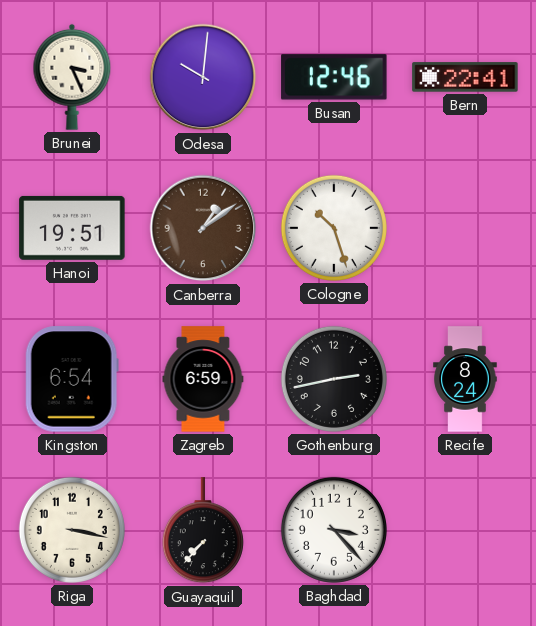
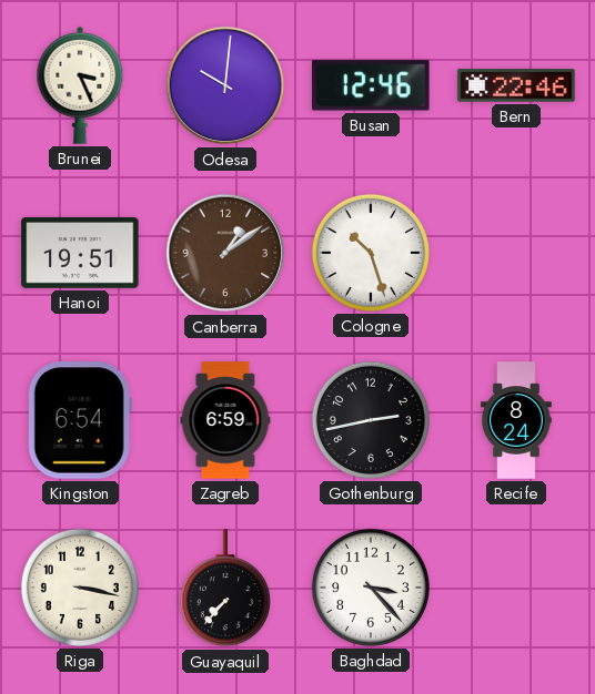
Bern: 22:41 -> 22:46
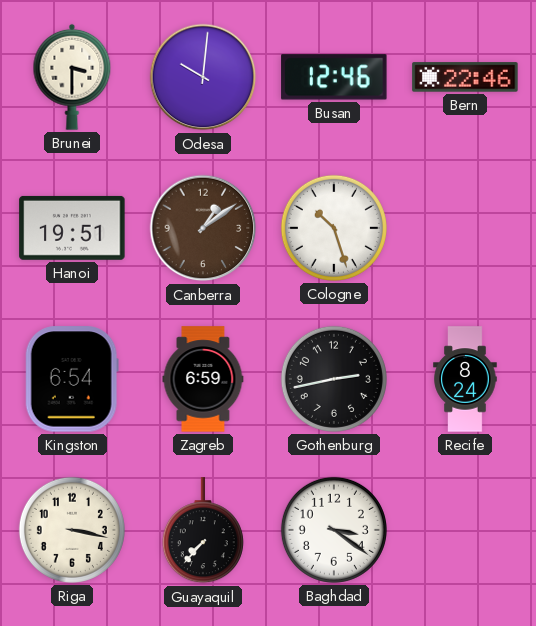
Brunei: 3:26 -> 3:30
Baghdad: 3:23 -> 3:21
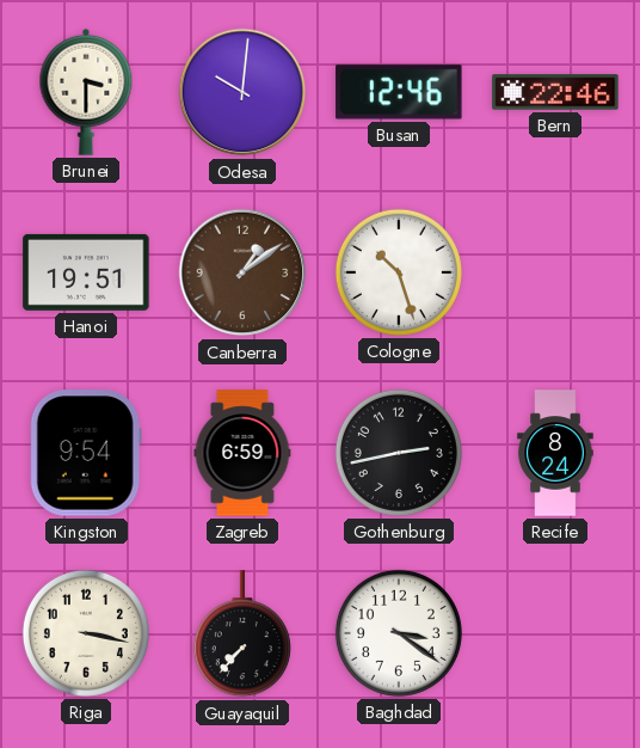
Kingston: 6:54 -> 9:54
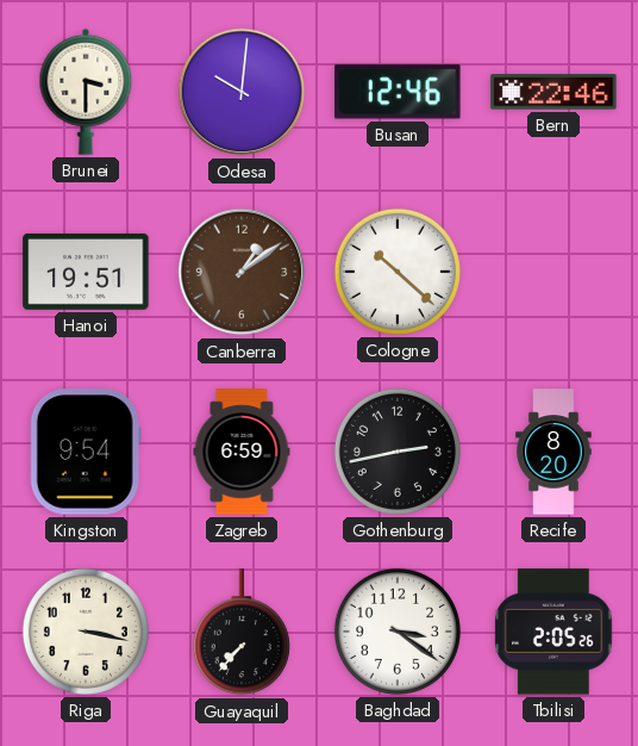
Cologne: 10:27 -> 10:22
Recife: 8:24 -> 8:20
Tbilisi: none -> 2:05
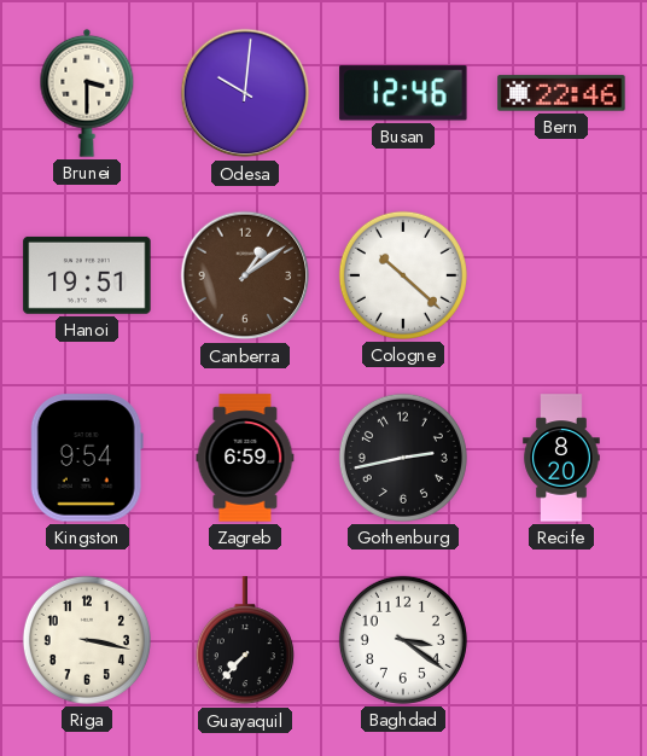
Tbilisi: 2:05 -> none
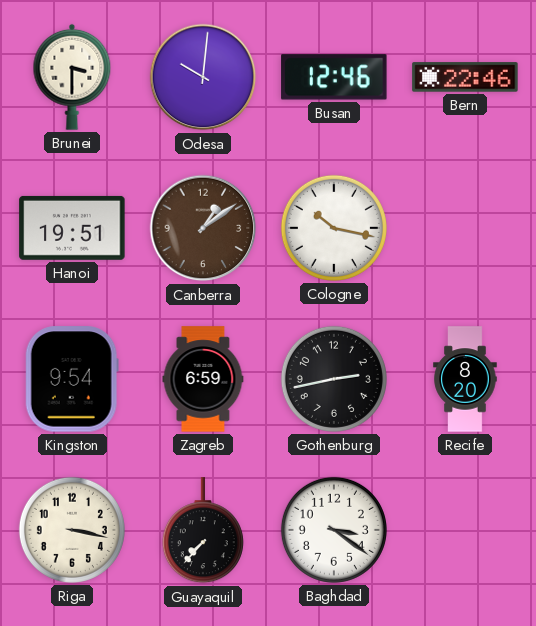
Cologne: 10:22 -> 10:17
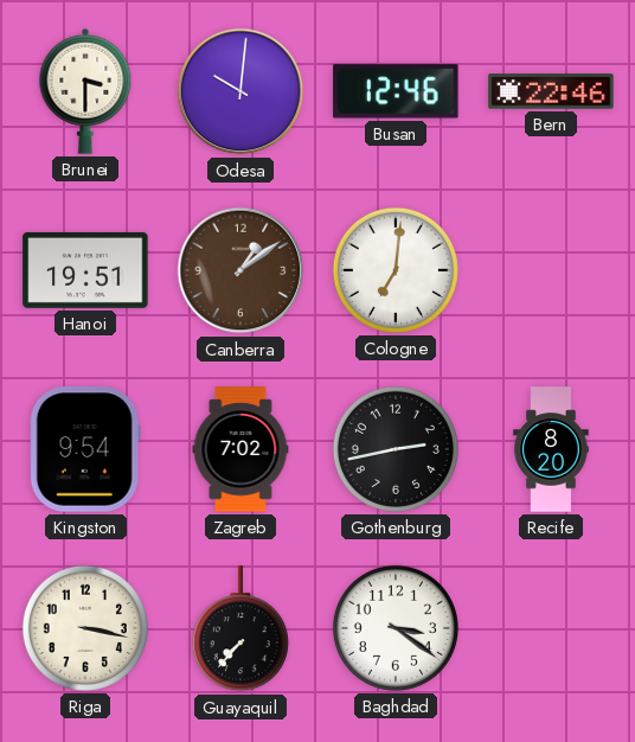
Cologne: 10:17 -> 7:01
Zagreb: 6:59 -> 7:02
